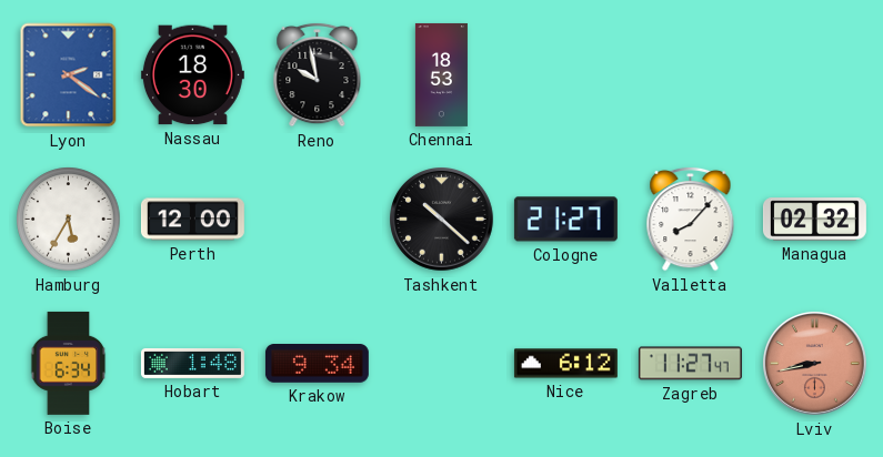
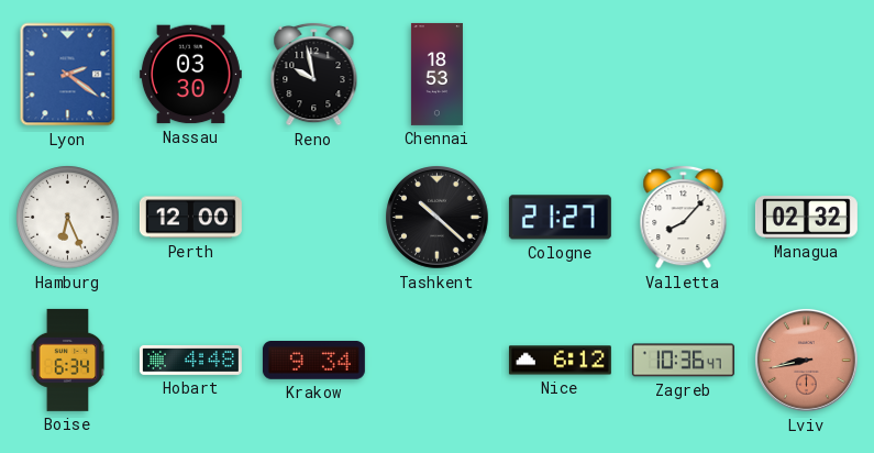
Nassau: 18:30 -> 03:30
Hamburg: 5:35 -> 6:26
Hobart: 1:48 -> 4:48
Zagreb: 11:27 -> 10:36
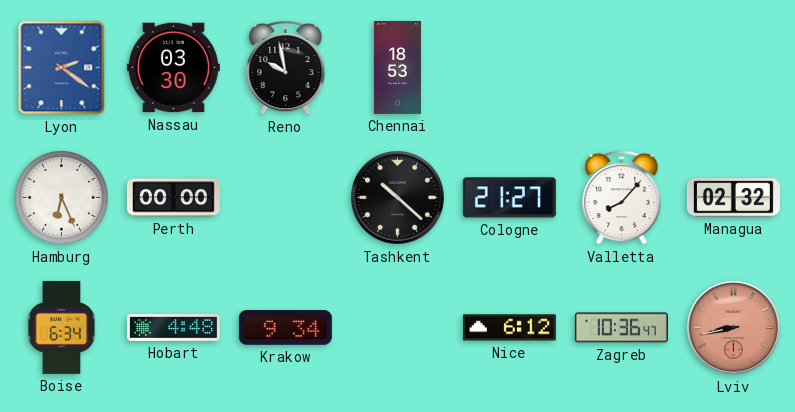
Perth: 12:00 -> 00:00
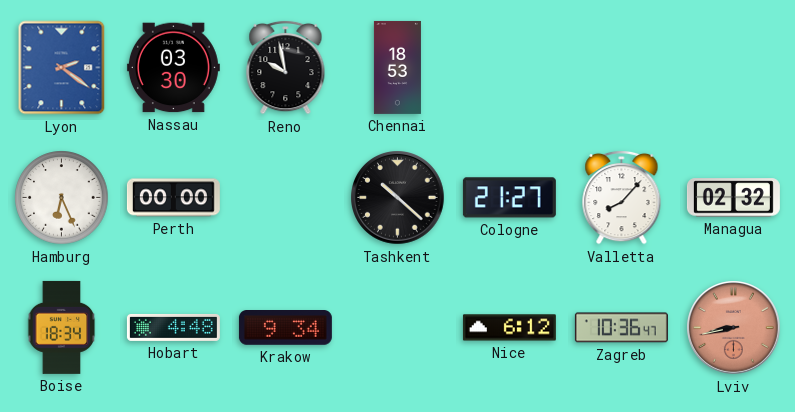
Boise: 6:34 -> 18:34
